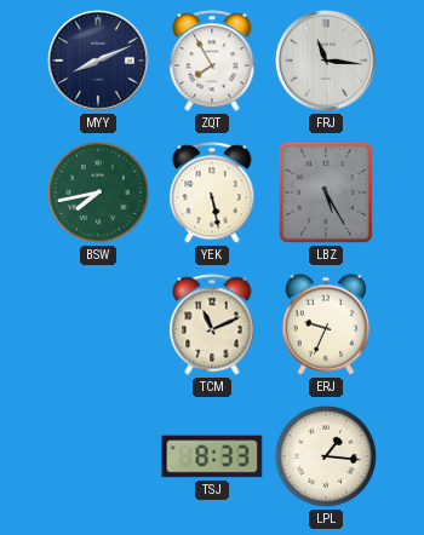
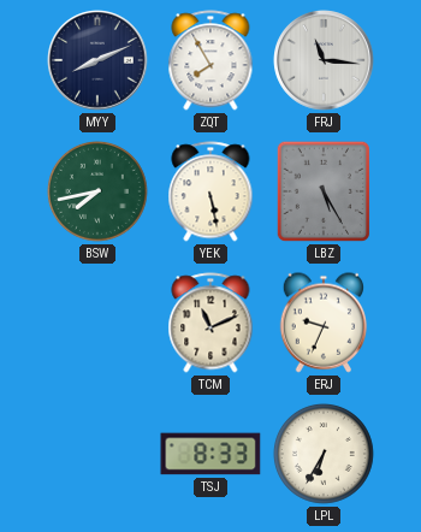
LPL: 1:16 -> 6:35
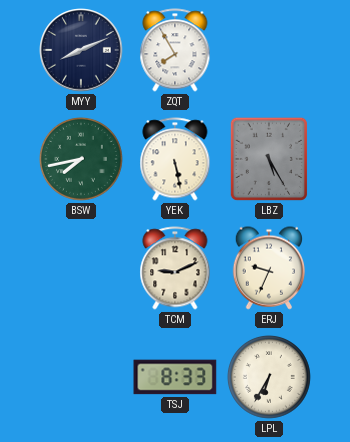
FRJ: 11:16 -> none
TCM: 11:11 -> 9:11
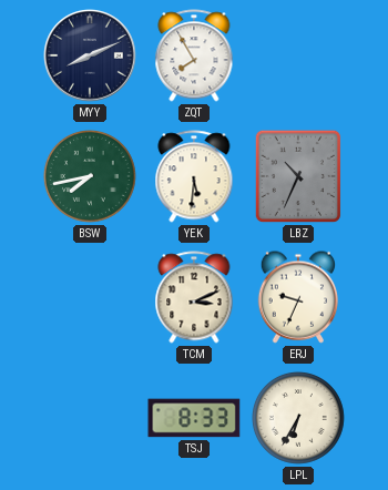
YEK: 5:28 -> 5:31
LBZ: 5:25 -> 10:34
TCM: 9:11 -> 3:11
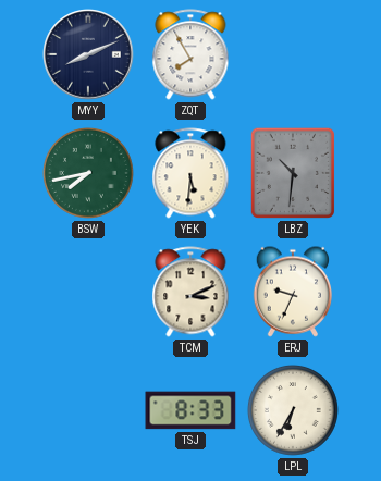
LBZ: 10:34 -> 10:31
